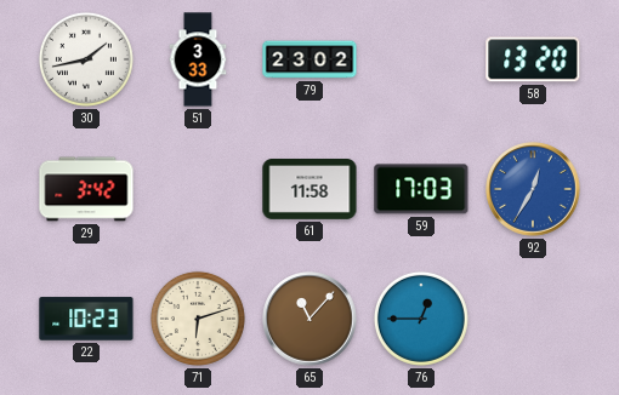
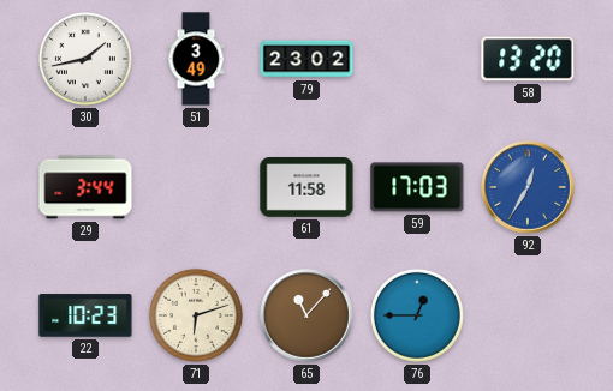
51: 3:33 -> 3:49
29: 3:42 -> 3:44
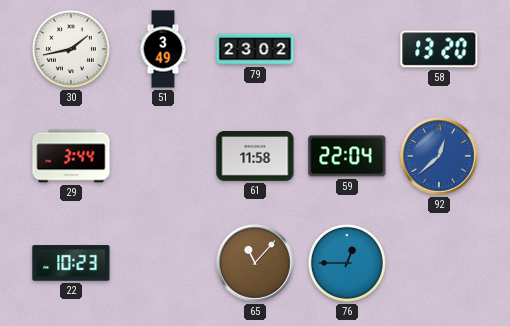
59: 17:03 -> 22:04
92: 12:35 -> 12:38
71: 6:12 -> none
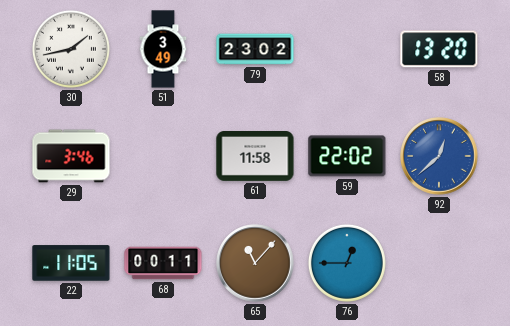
29: 3:44 -> 3:46
59: 22:04 -> 22:02
22: 10:23 -> 11:05
68: none -> 00:11
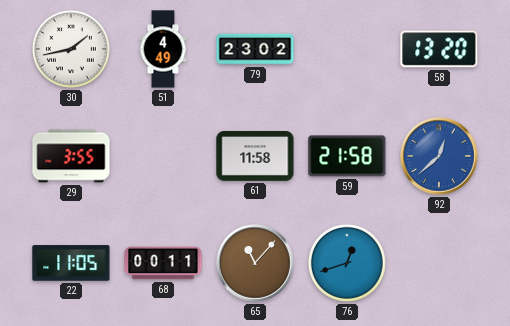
51: 3:49 -> 4:49
29: 3:46 -> 3:55
59: 22:02 -> 21:58
76: 12:45 -> 12:42
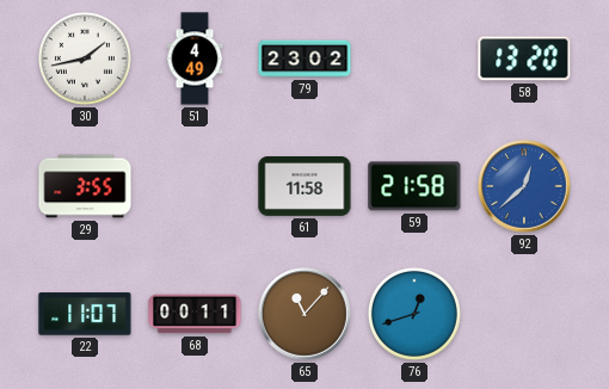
22: 11:05 -> 11:07
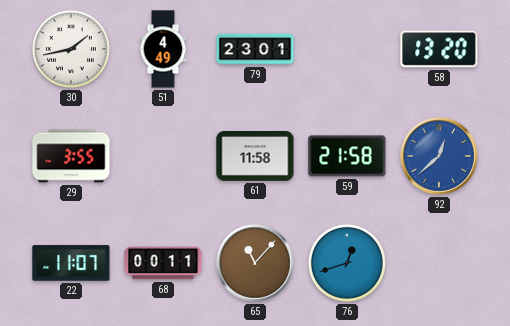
79: 23:02 -> 23:01
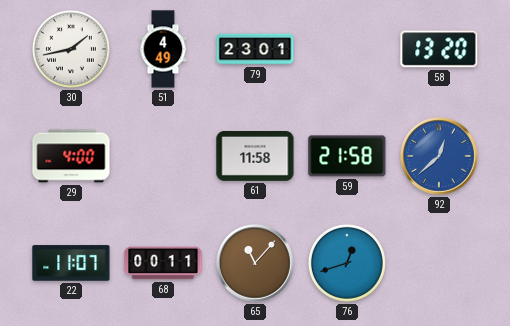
29: 3:55 -> 4:00
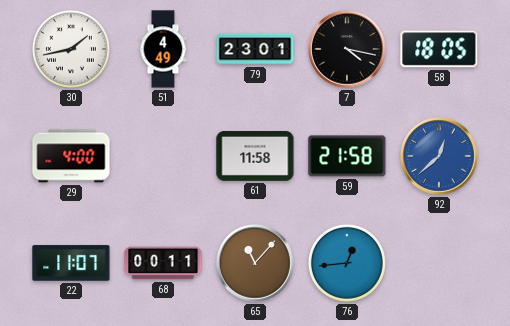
7: none -> 4:17
58: 13:20 -> 18:05
76: 12:42 -> 12:44
